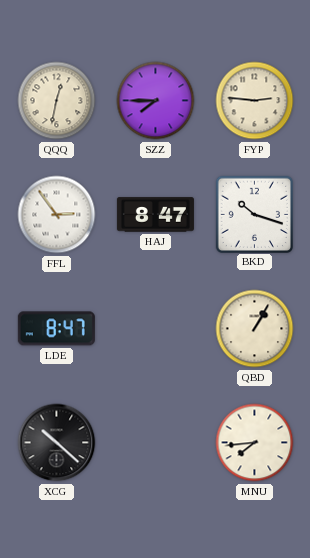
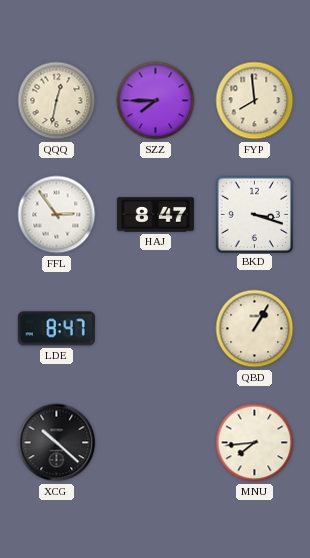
FYP: 2:46 -> 7:59
BKD: 10:18 -> 3:18
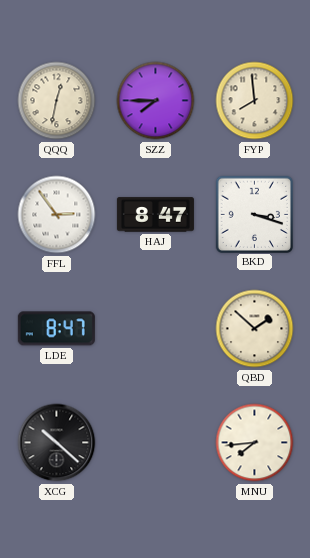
QBD: 1:05 -> 1:52
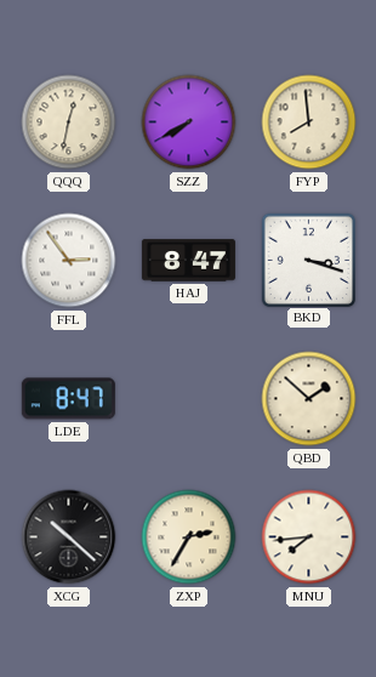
SZZ: 7:45 -> 7:40
ZXP: none -> 2:35
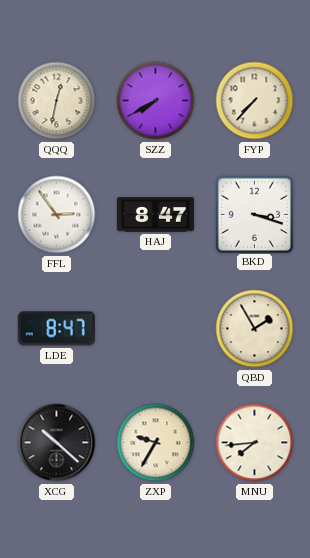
FYP: 7:59 -> 7:37
QBD: 1:52 -> 1:55
ZXP: 2:35 -> 9:35
